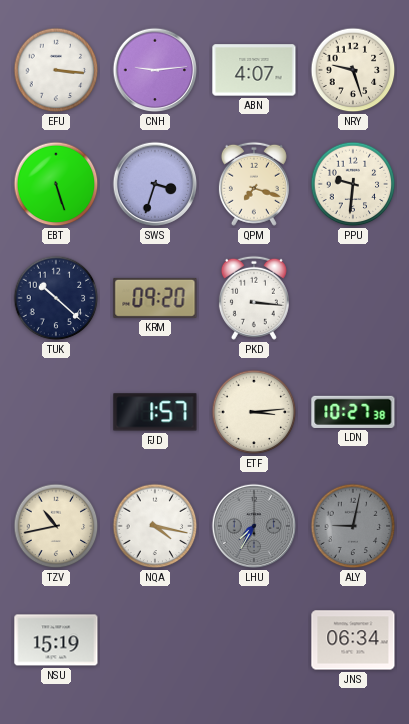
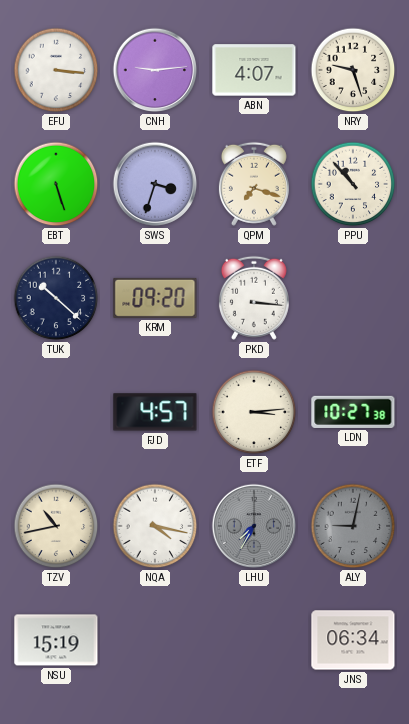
PPU: 9:31 -> 10:53
FJD: 1:57 -> 4:57
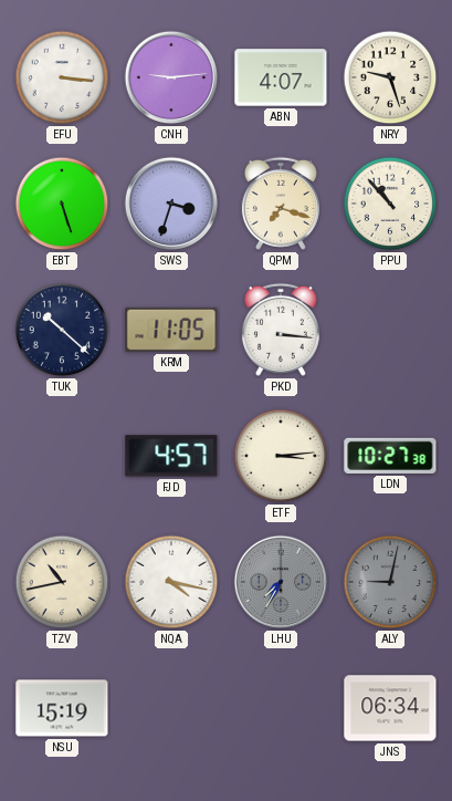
KRM: 09:20 -> 11:05
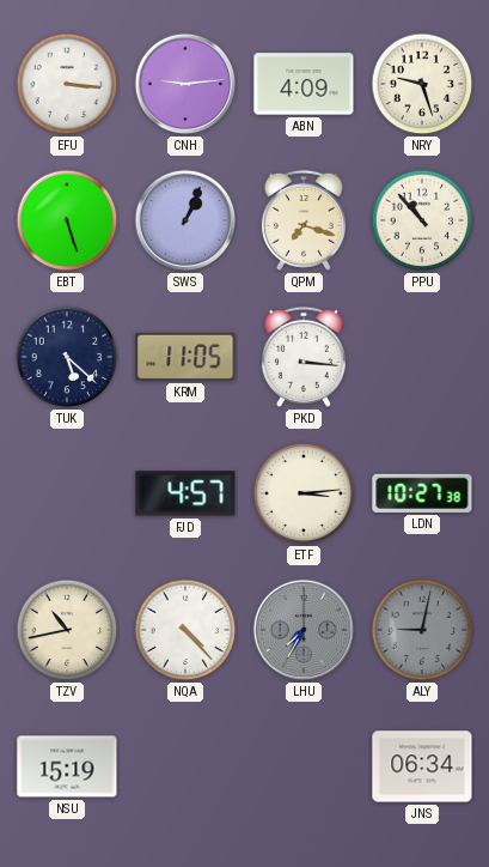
ABN: 4:07 -> 4:09
SWS: 3:33 -> 1:04
TUK: 10:22 -> 5:22
NQA: 4:17 -> 4:23
